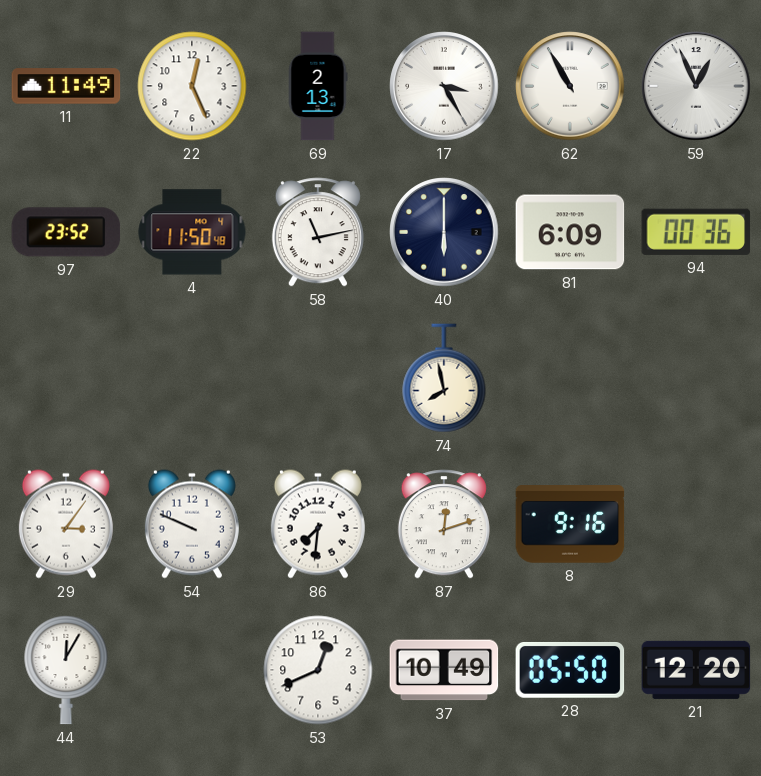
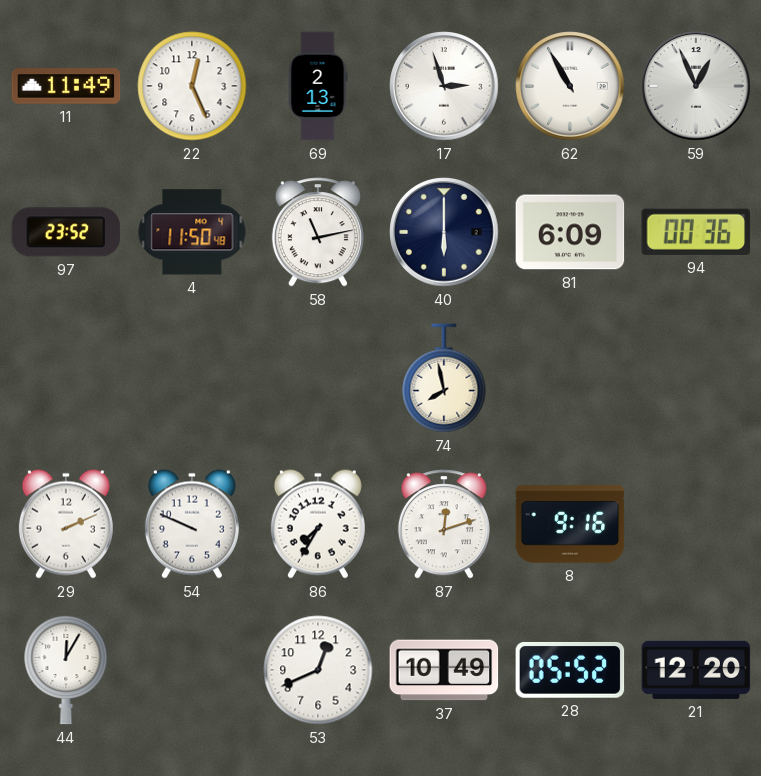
17: 3:25 -> 2:57
29: 3:06 -> 2:11
86: 7:31 -> 7:35
28: 05:50 -> 05:52
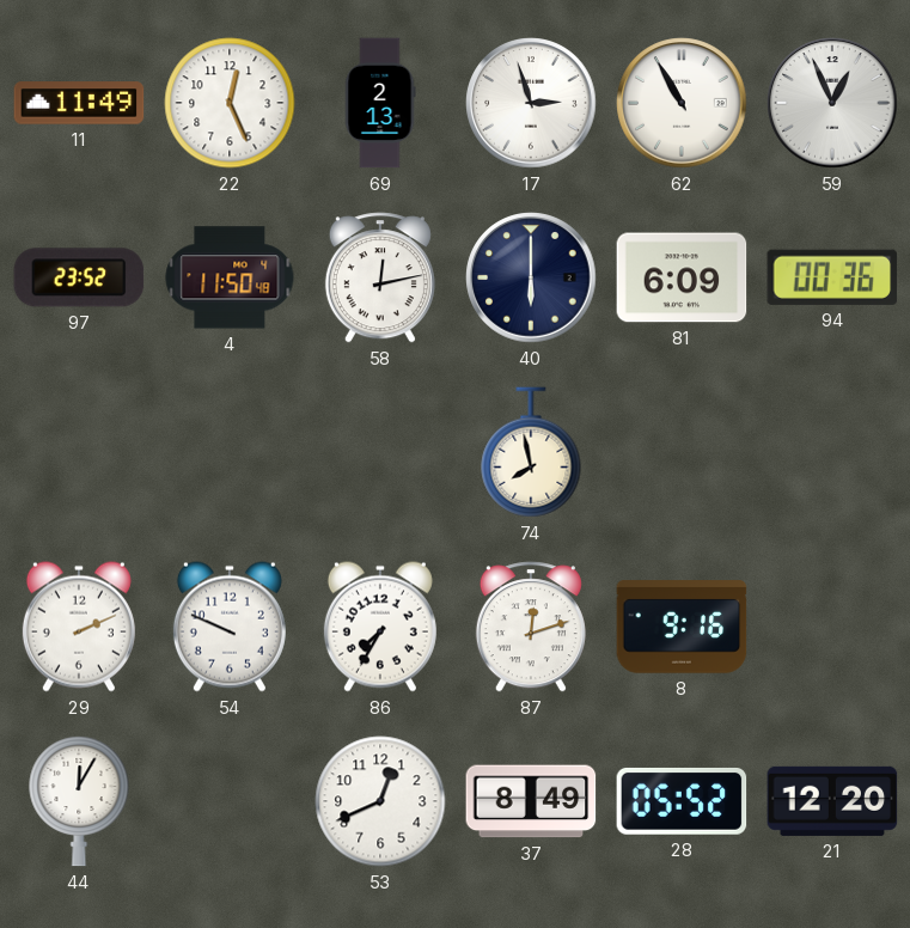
58: 11:13 -> 12:13
37: 10:49 -> 8:49
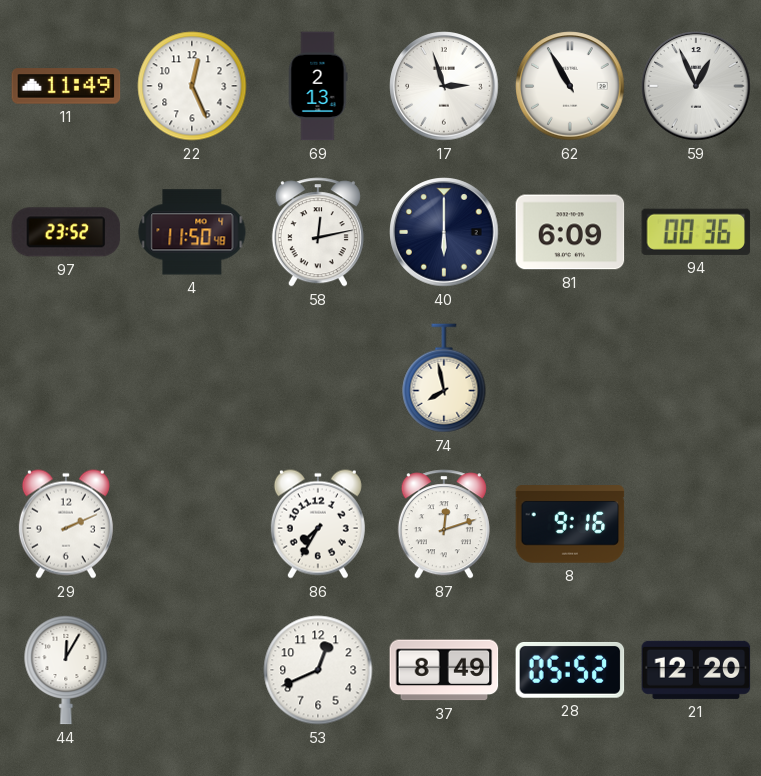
54: 9:49 -> none
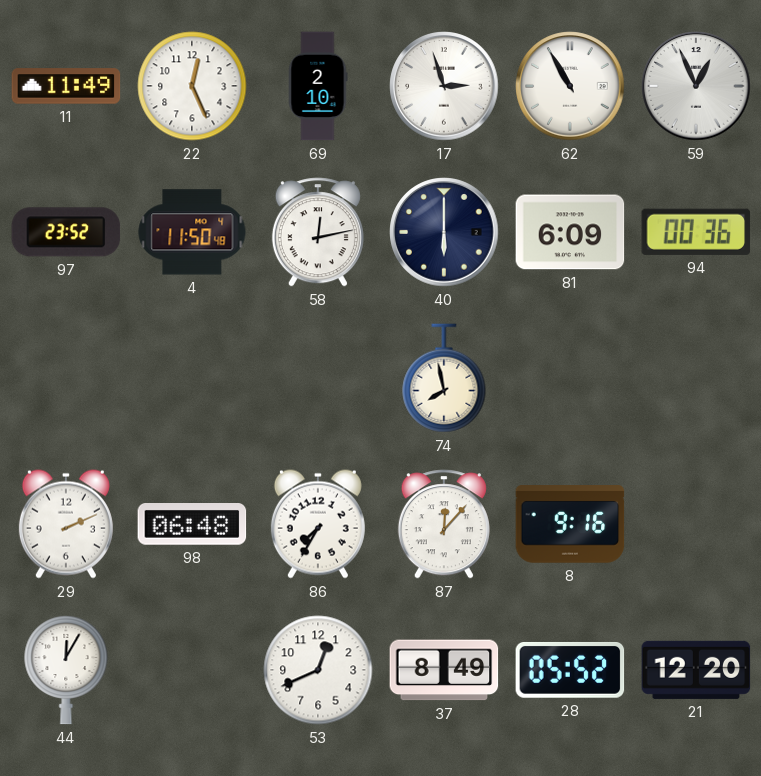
69: 2:13 -> 2:10
98: none -> 06:48
87: 12:12 -> 12:07
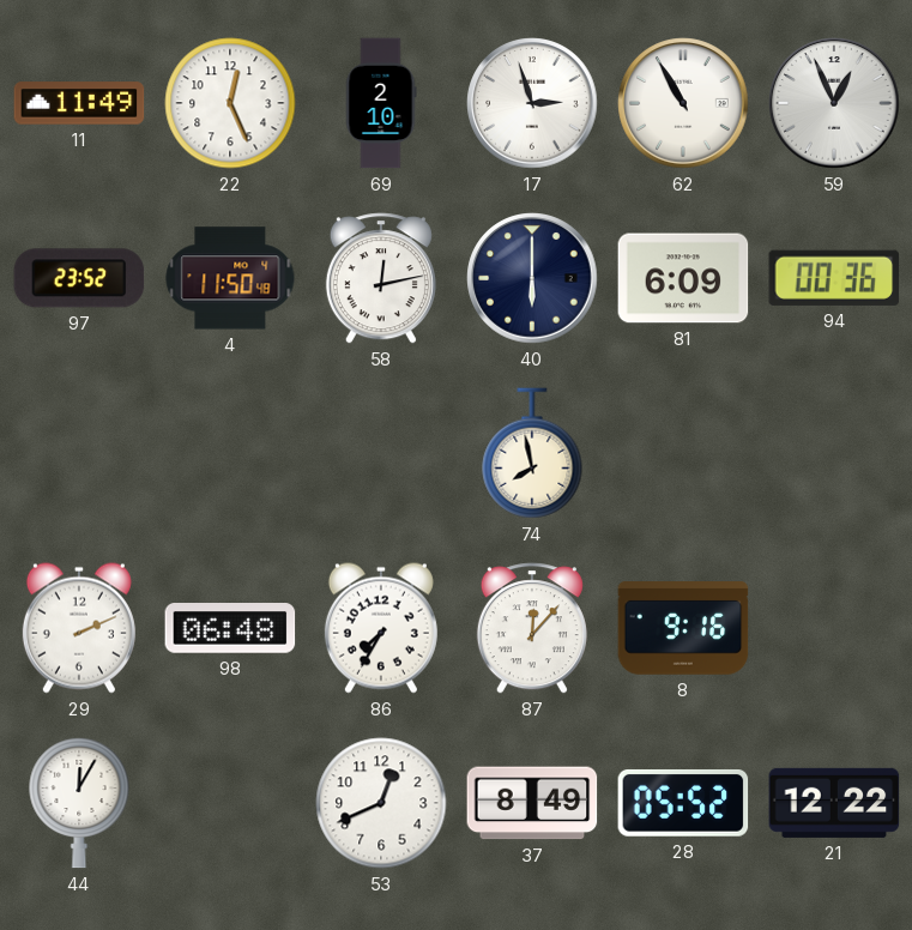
21: 12:20 -> 12:22
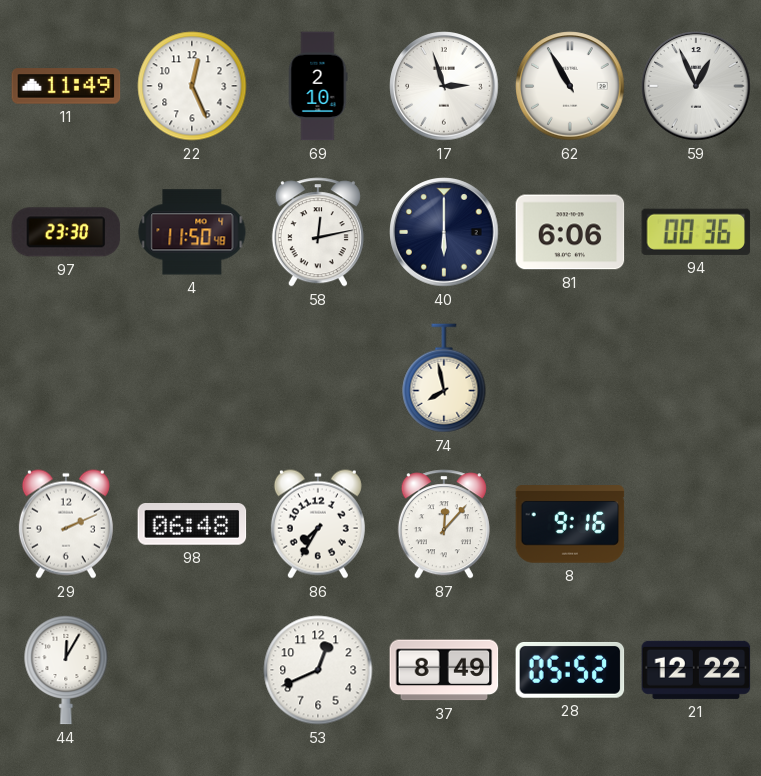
97: 23:52 -> 23:30
81: 6:09 -> 6:06
